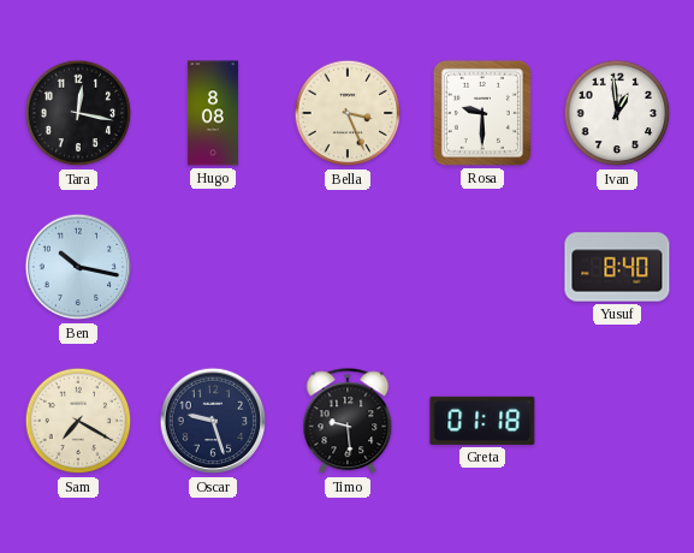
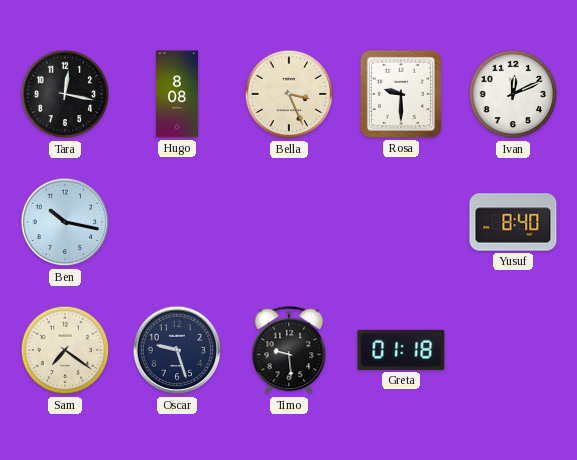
Ivan: 12:59 -> 12:11
Sam: 7:20 -> 7:21
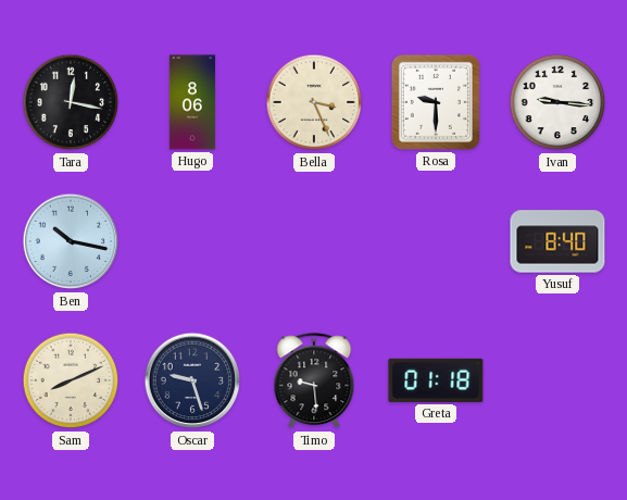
Hugo: 8:08 -> 8:06
Ivan: 12:11 -> 9:16
Sam: 7:21 -> 8:11
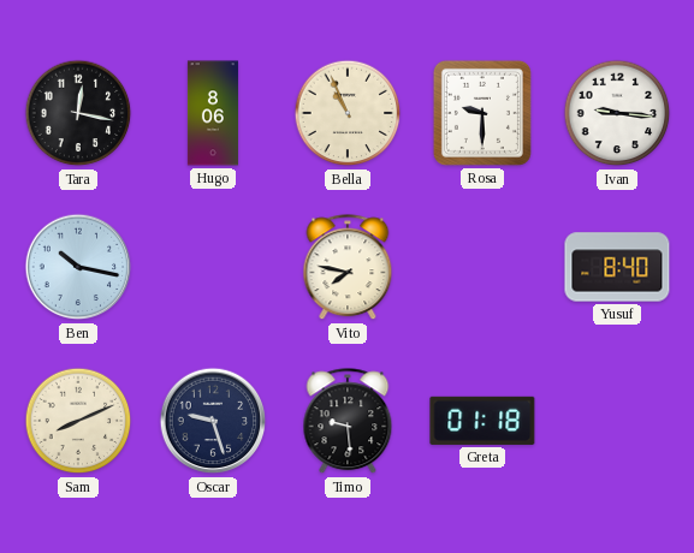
Bella: 3:26 -> 10:56
Vito: none -> 7:47
